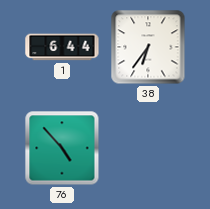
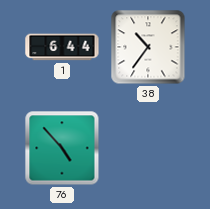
38: 6:36 -> 10:36
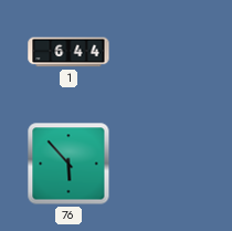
38: 10:36 -> none
76: 4:53 -> 5:53
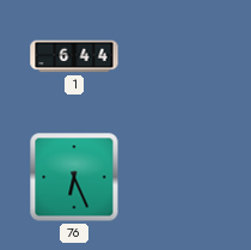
76: 5:53 -> 6:26
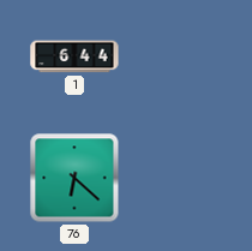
76: 6:26 -> 6:22
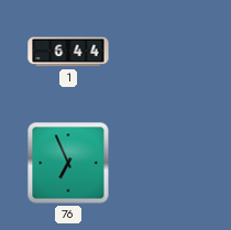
76: 6:22 -> 6:56
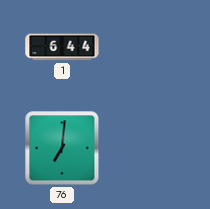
76: 6:56 -> 7:01
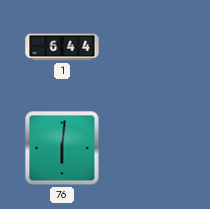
76: 7:01 -> 6:01
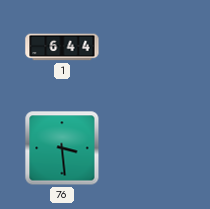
76: 6:01 -> 3:29
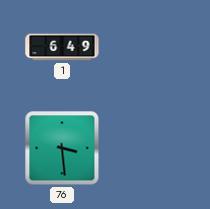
1: 6:44 -> 6:49
